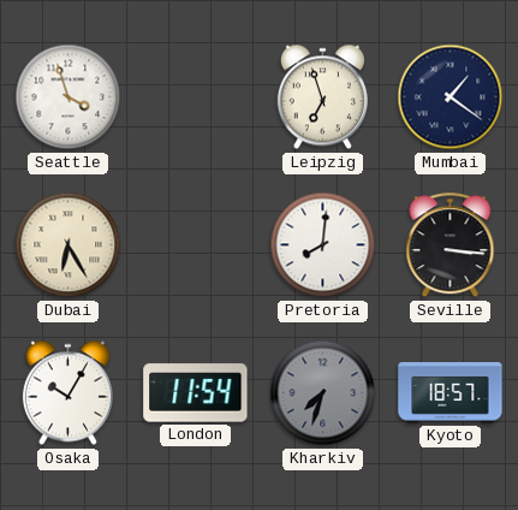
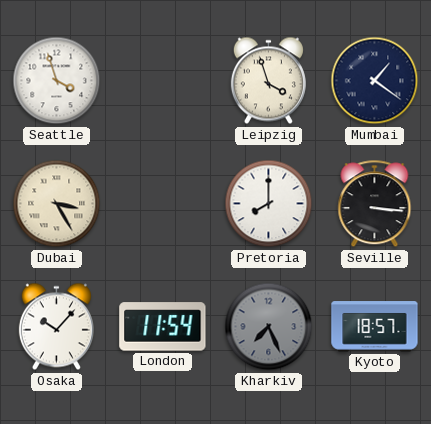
Leipzig: 6:57 -> 3:57
Dubai: 6:25 -> 3:25
Pretoria: 8:01 -> 8:00
Osaka: 10:05 -> 10:07
Kharkiv: 7:33 -> 7:26
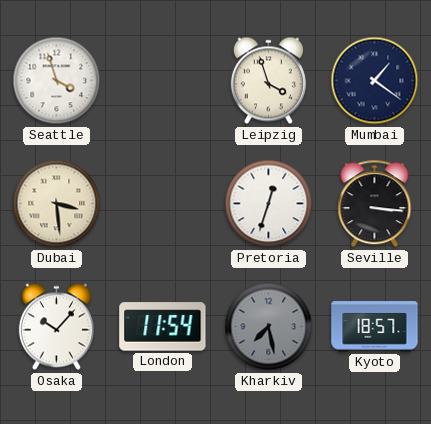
Dubai: 3:25 -> 3:29
Pretoria: 8:00 -> 12:33
Kharkiv: 7:26 -> 7:28
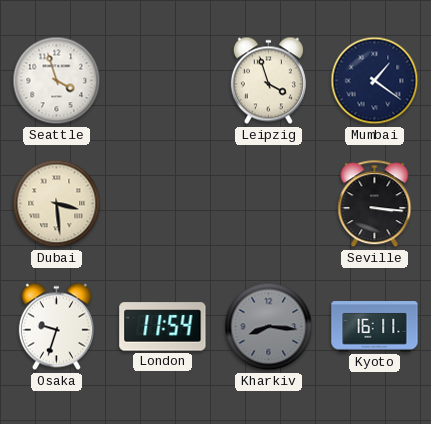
Pretoria: 12:33 -> none
Osaka: 10:07 -> 9:33
Kharkiv: 7:28 -> 8:16
Kyoto: 18:57 -> 16:11
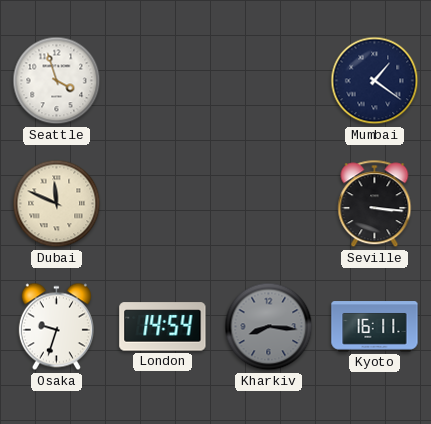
Leipzig: 3:57 -> none
Dubai: 3:29 -> 11:49
London: 11:54 -> 14:54
